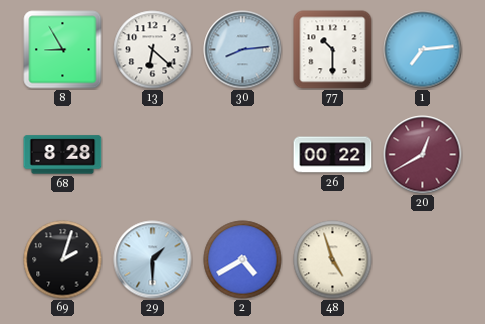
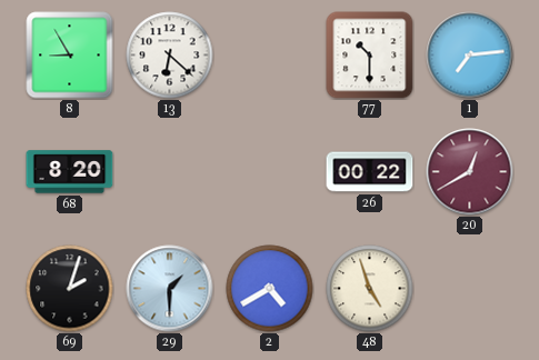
30: 8:14 -> none
68: 8:28 -> 8:20
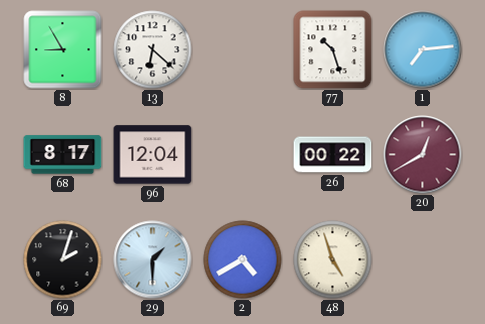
77: 10:30 -> 10:27
68: 8:20 -> 8:17
96: none -> 12:04
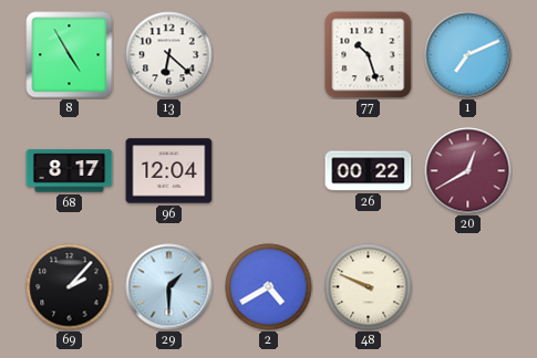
8: 8:55 -> 4:55
1: 7:14 -> 7:11
69: 2:03 -> 2:07
48: 4:57 -> 9:49
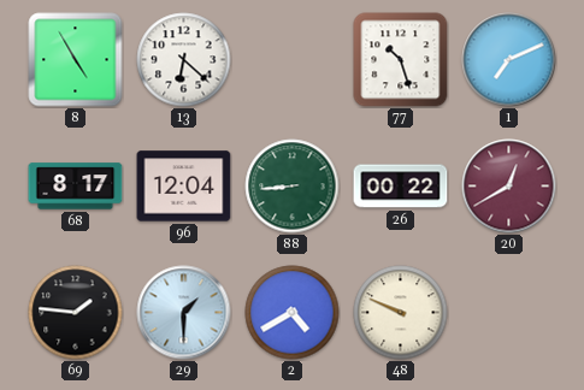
88: none -> 8:44
69: 2:07 -> 1:46
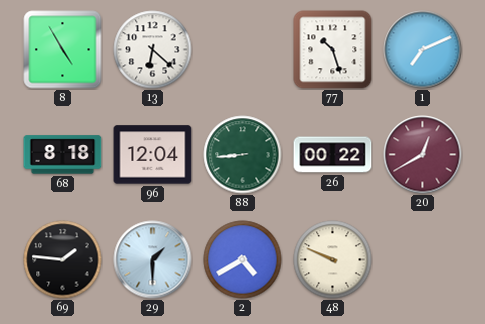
68: 8:17 -> 8:18
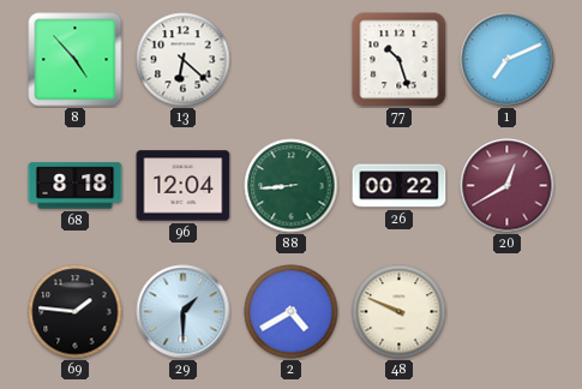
8: 4:55 -> 4:53
